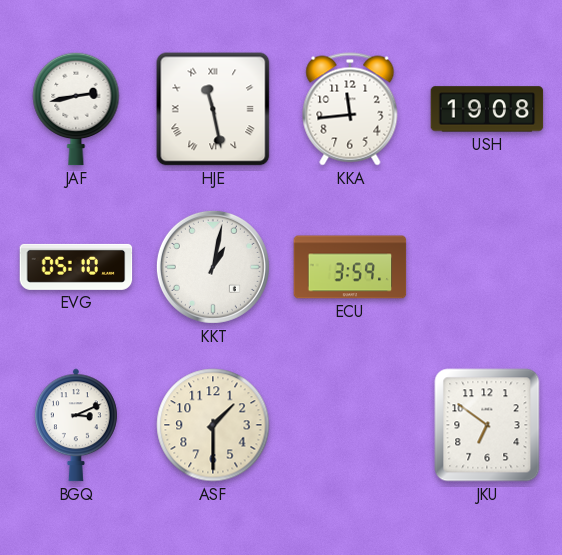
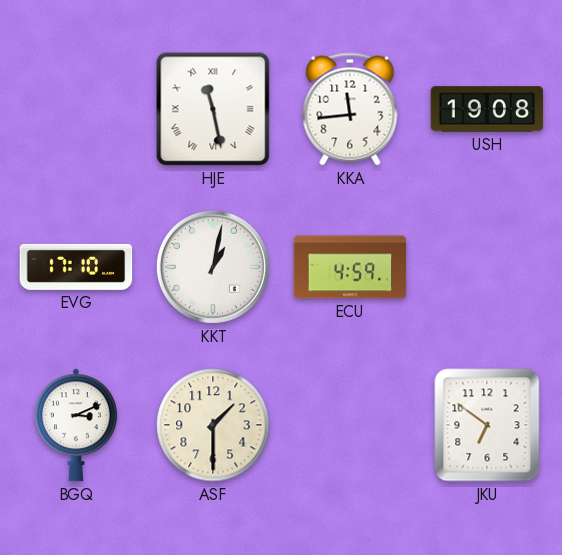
JAF: 2:43 -> none
EVG: 05:10 -> 17:10
ECU: 3:59 -> 4:59
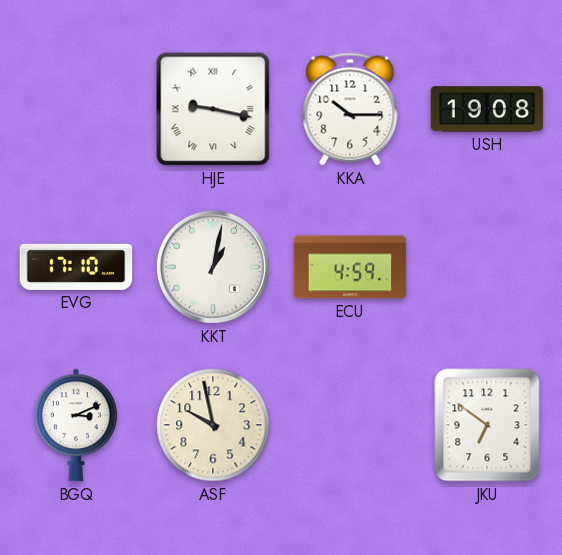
HJE: 11:28 -> 9:17
KKA: 11:44 -> 10:15
ASF: 1:30 -> 9:58
